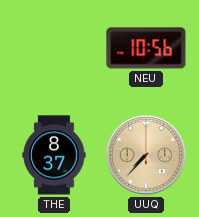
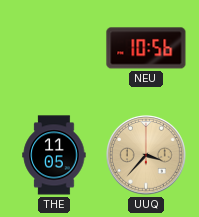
THE: 8:37 -> 11:05
UUQ: 7:37 -> 3:37
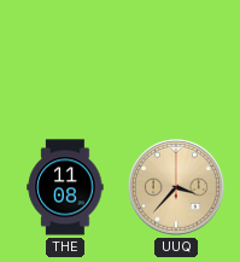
NEU: 10:56 -> none
THE: 11:05 -> 11:08
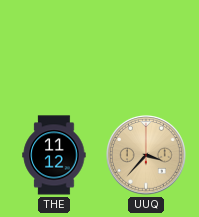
THE: 11:08 -> 11:12
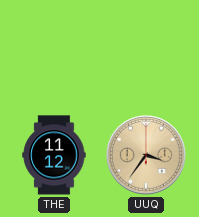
UUQ: 3:37 -> 3:36
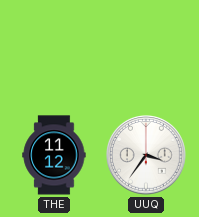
UUQ dial: champagne -> white
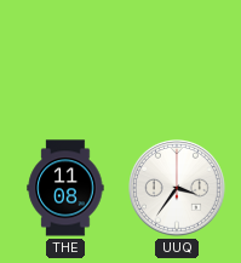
THE: 11:12 -> 11:08
